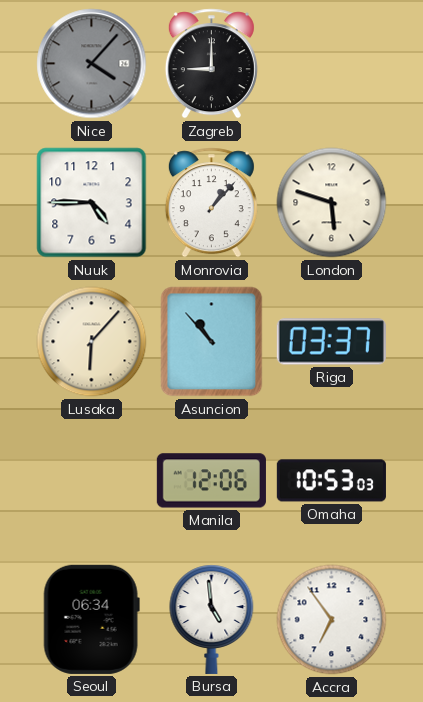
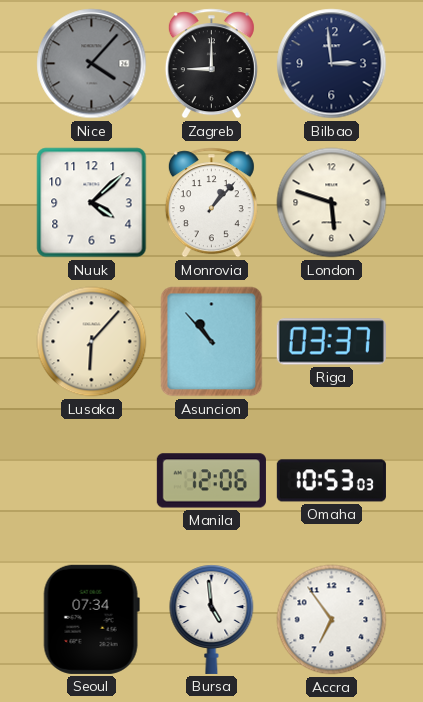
Bilbao: none -> 2:59
Nuuk: 4:45 -> 4:08
Seoul: 06:34 -> 07:34
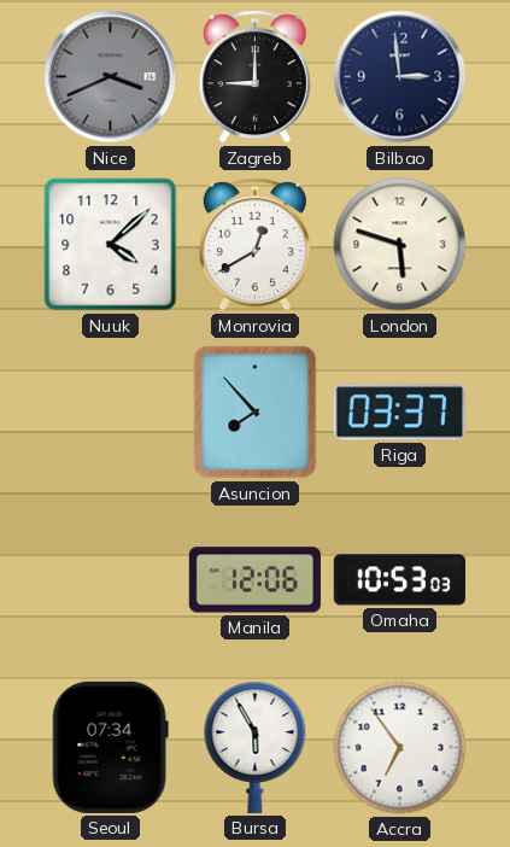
Nice: 4:07 -> 3:41
Monrovia: 1:07 -> 12:40
Lusaka: 6:07 -> none
Asuncion: 10:53 -> 7:53
Bursa: 4:59 -> 5:55
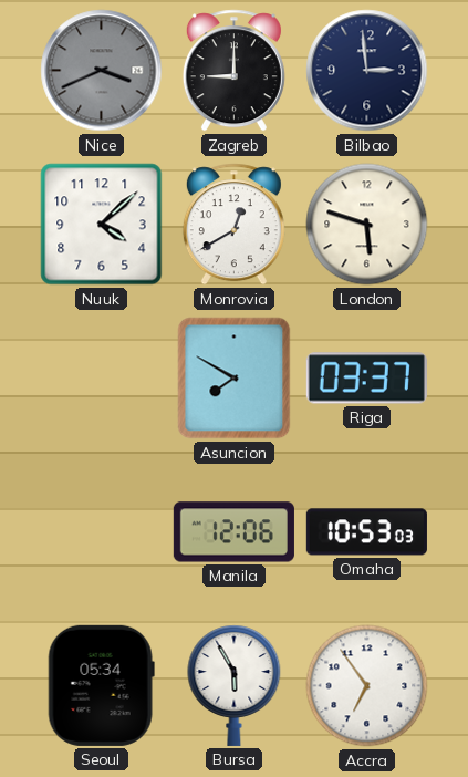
Asuncion: 7:53 -> 7:50
Seoul: 07:34 -> 05:34
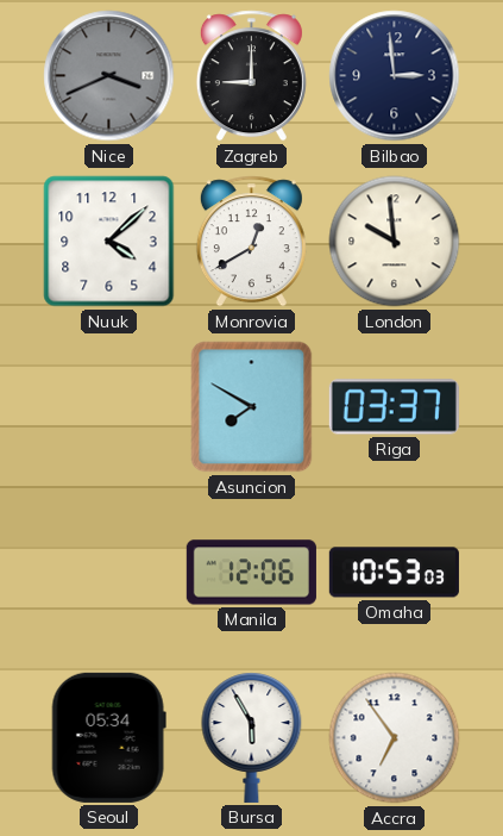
London: 5:48 -> 9:59
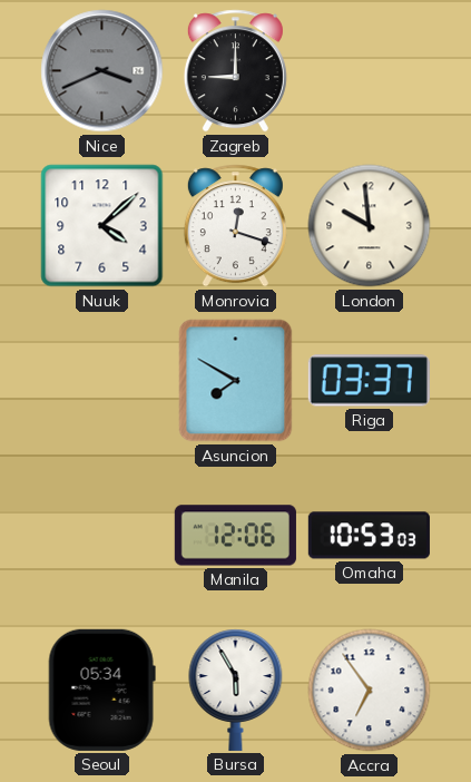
Bilbao: 2:59 -> none
Monrovia: 12:40 -> 12:18
